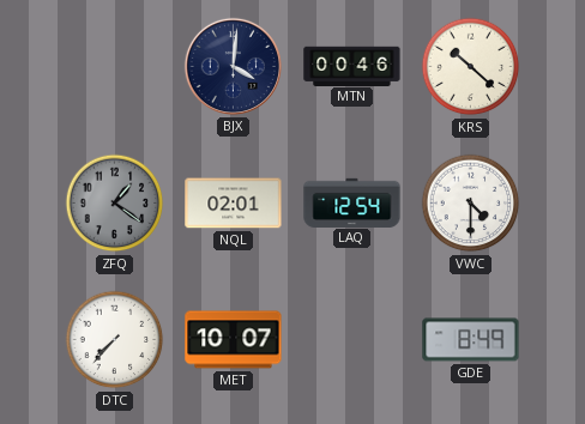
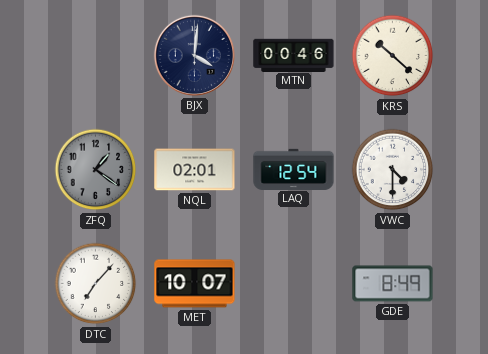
DTC: 7:37 -> 7:07
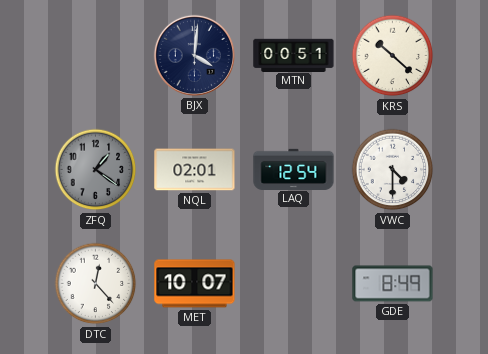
MTN: 00:46 -> 00:51
DTC: 7:07 -> 12:23
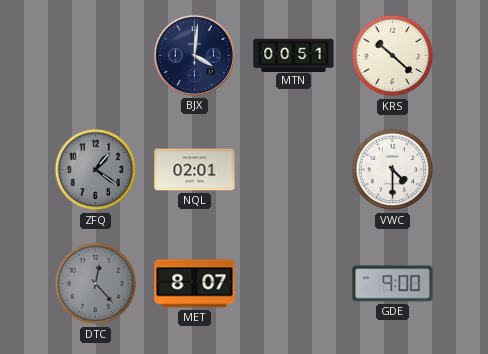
LAQ: 12:54 -> none
DTC dial: white -> grey
MET: 10:07 -> 8:07
GDE: 8:49 -> 9:00
